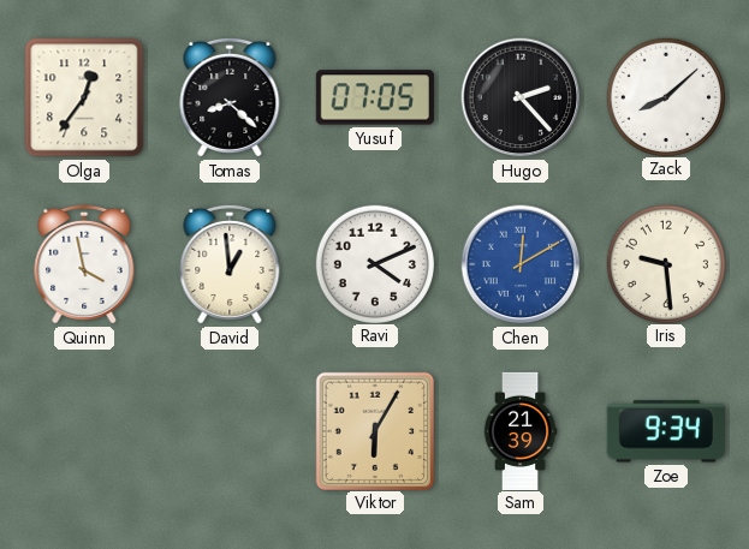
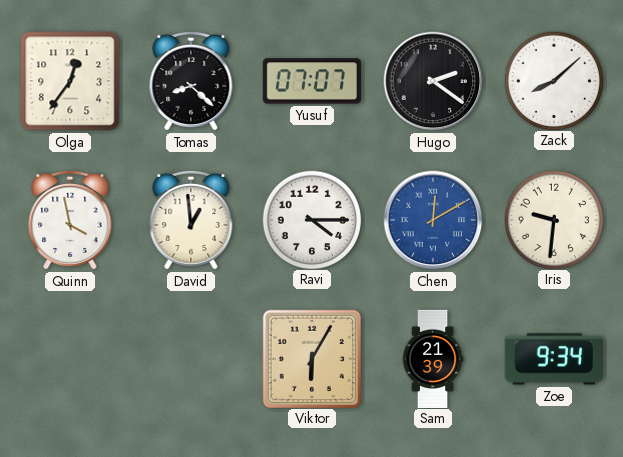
Yusuf: 07:05 -> 07:07
Hugo: 2:23 -> 2:21
Ravi: 4:11 -> 4:15
Iris: 9:29 -> 9:31
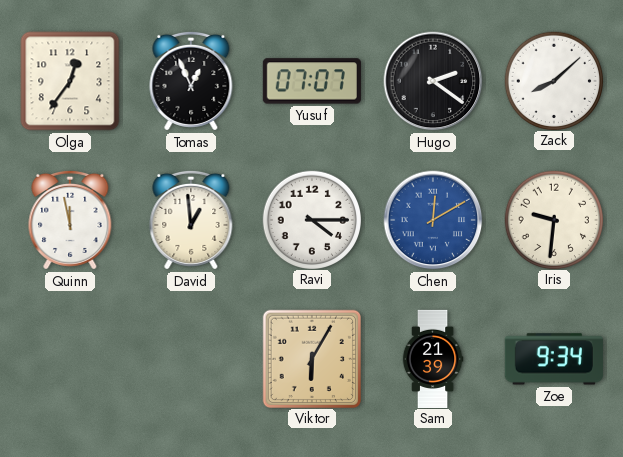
Tomas: 8:22 -> 12:56
Quinn: 3:58 -> 11:58
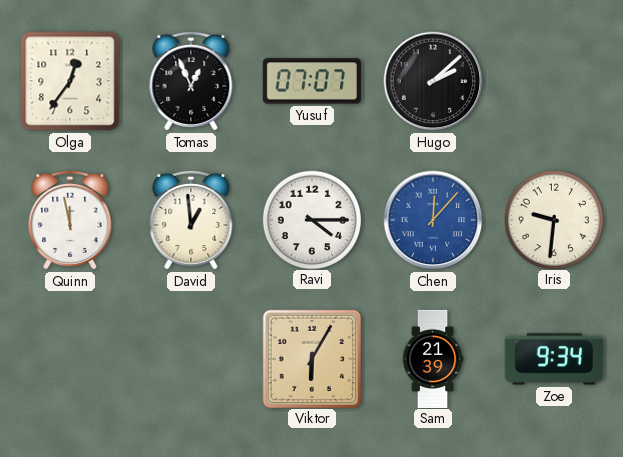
Hugo: 2:21 -> 2:08
Zack: 8:08 -> none
Chen: 12:10 -> 12:07
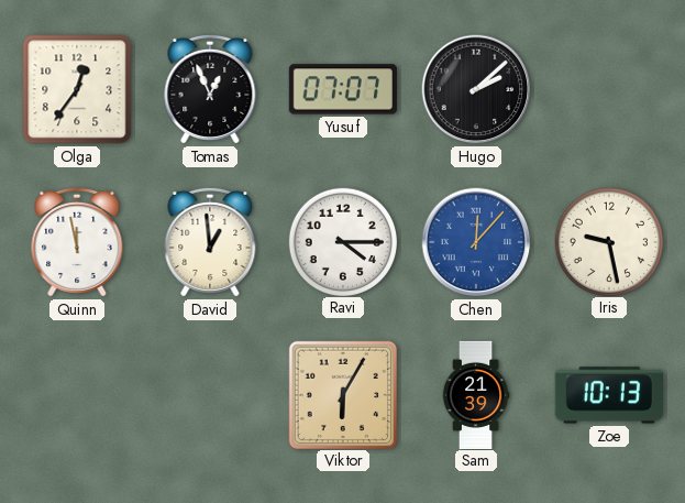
Iris: 9:31 -> 9:28
Zoe: 9:34 -> 10:13
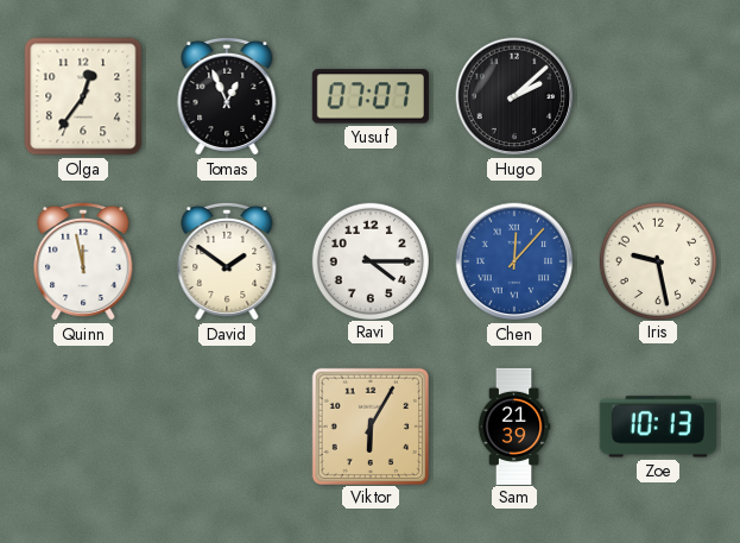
David: 12:59 -> 1:51
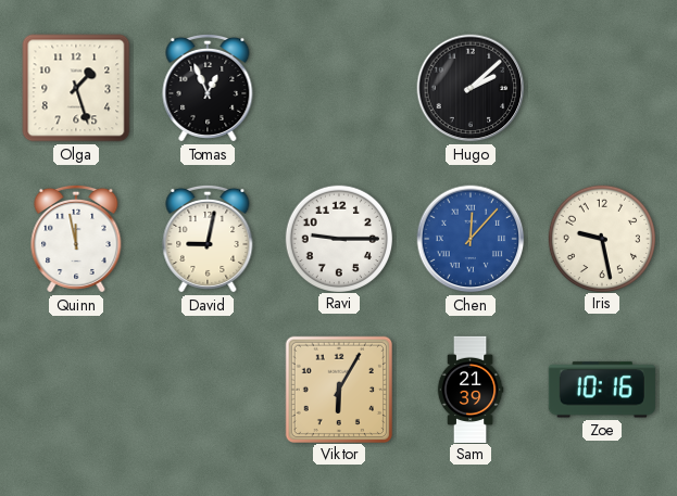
Olga: 12:36 -> 1:27
Yusuf: 07:07 -> none
David: 1:51 -> 9:02
Ravi: 4:15 -> 9:15
Zoe: 10:13 -> 10:16
